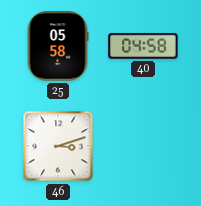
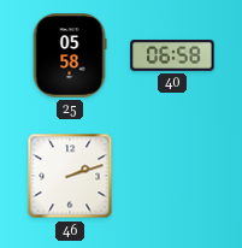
40: 04:58 -> 06:58
46: 3:12 -> 2:12
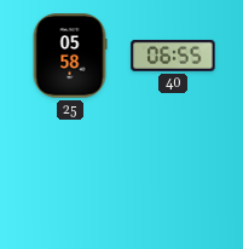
40: 06:58 -> 06:55
46: 2:12 -> none
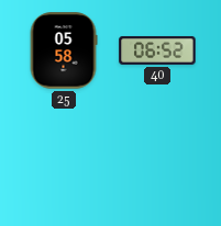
40: 06:55 -> 06:52
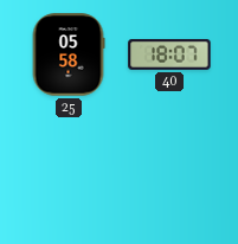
40: 06:52 -> 18:07
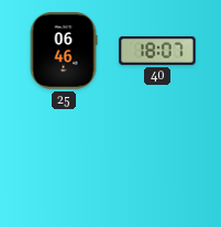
25: 05:58 -> 06:46
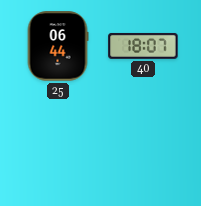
25: 06:46 -> 06:44
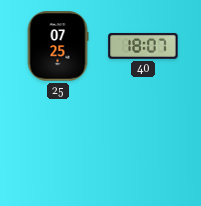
25: 06:44 -> 07:25
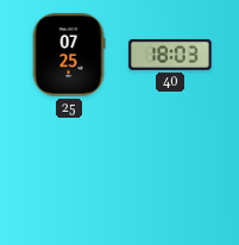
40: 18:07 -> 18:03
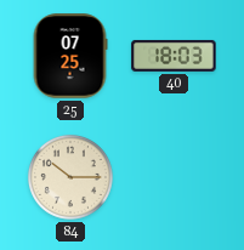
84: none -> 10:15
